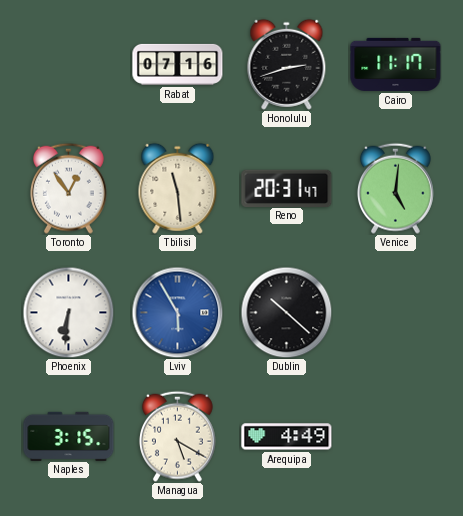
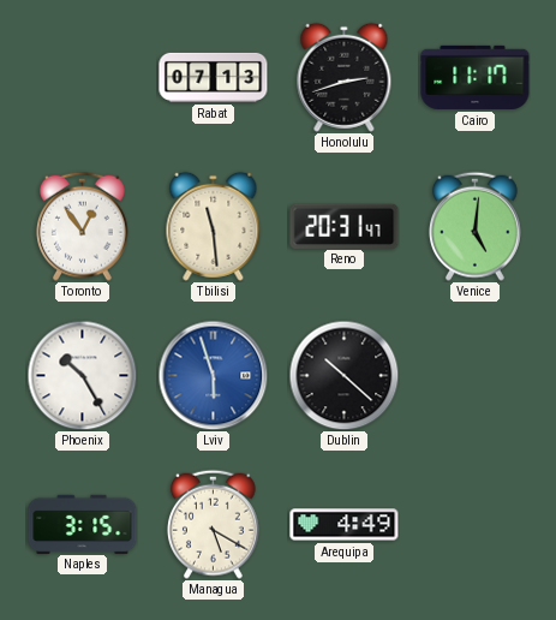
Rabat: 07:16 -> 07:13
Phoenix: 6:31 -> 10:25
Lviv: 5:55 -> 5:57
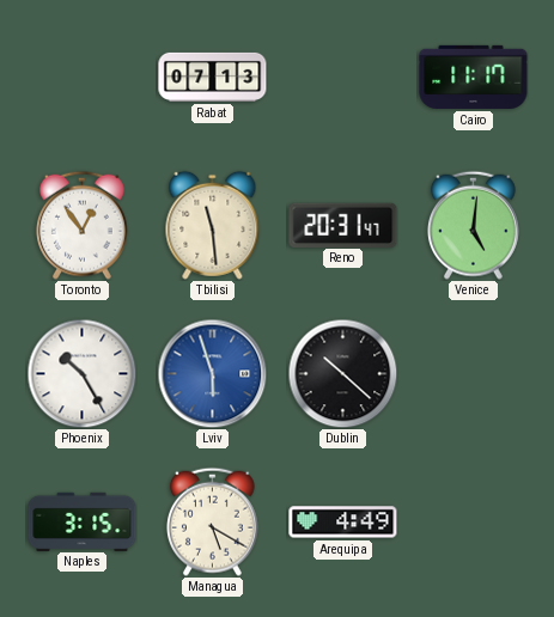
Honolulu: 2:42 -> none
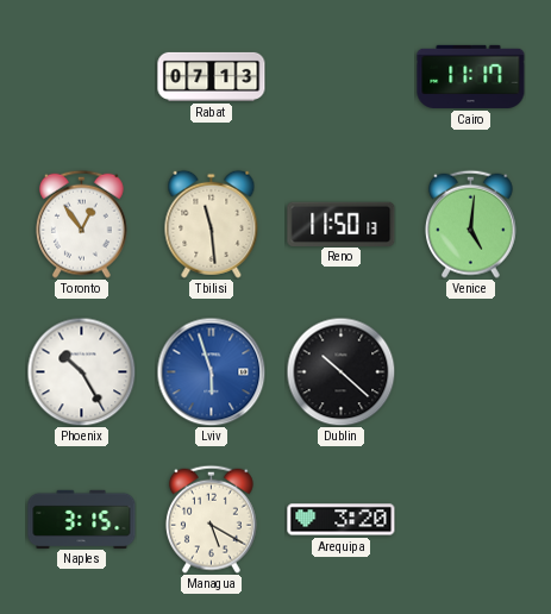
Reno: 20:31 -> 11:50
Arequipa: 4:49 -> 3:20
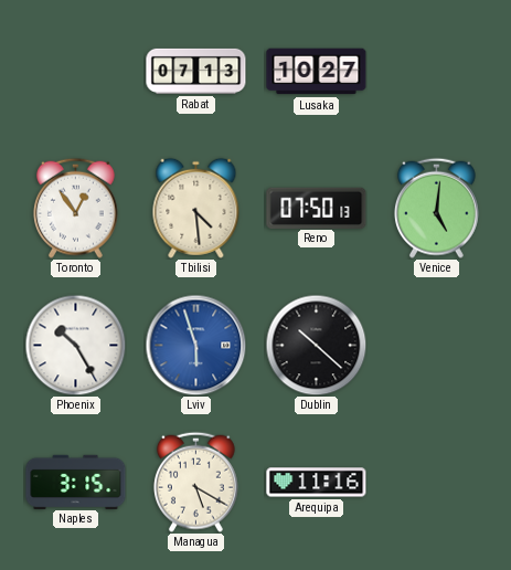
Lusaka: none -> 10:27
Cairo: 11:17 -> none
Tbilisi: 11:29 -> 4:29
Reno: 11:50 -> 07:50
Arequipa: 3:20 -> 11:16
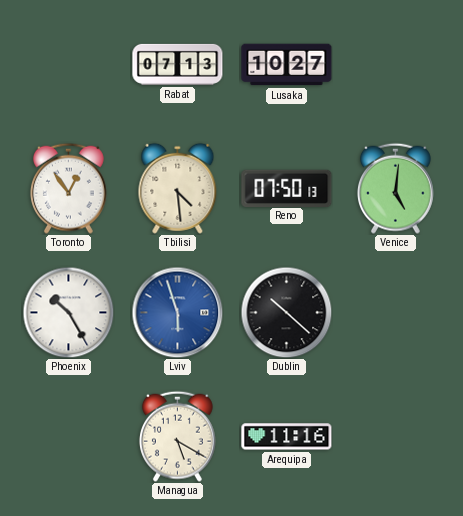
Naples: 3:15 -> none
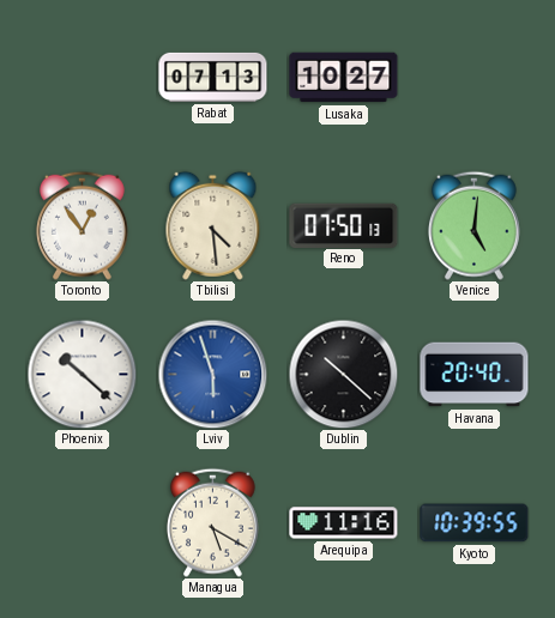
Phoenix: 10:25 -> 10:22
Havana: none -> 20:40
Kyoto: none -> 10:39
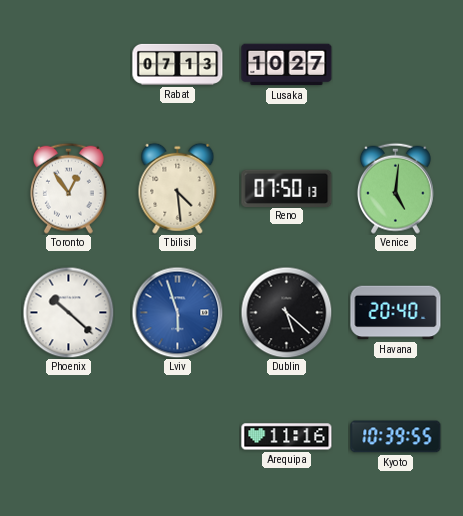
Dublin: 10:22 -> 5:22
Managua: 5:20 -> none
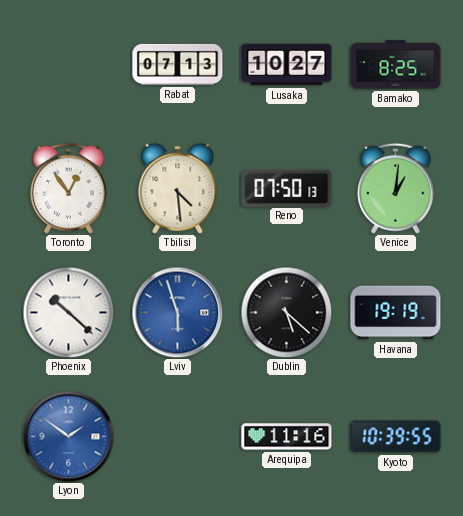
Bamako: none -> 8:25
Venice: 5:01 -> 1:01
Havana: 20:40 -> 19:19
Lyon: none -> 1:51
